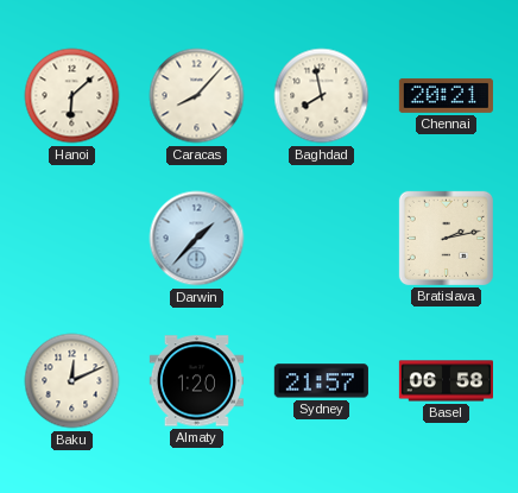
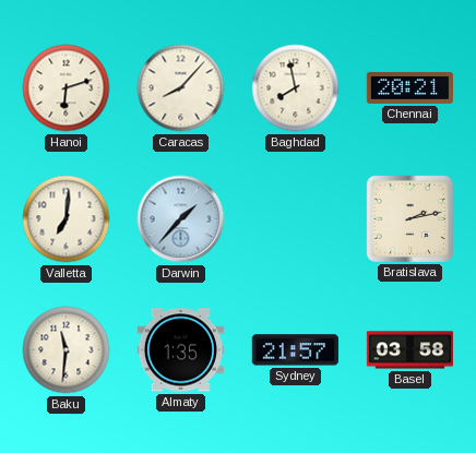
Hanoi: 6:08 -> 6:12
Valletta: none -> 7:01
Baku: 12:11 -> 11:31
Almaty: 1:20 -> 1:35
Basel: 06:58 -> 03:58
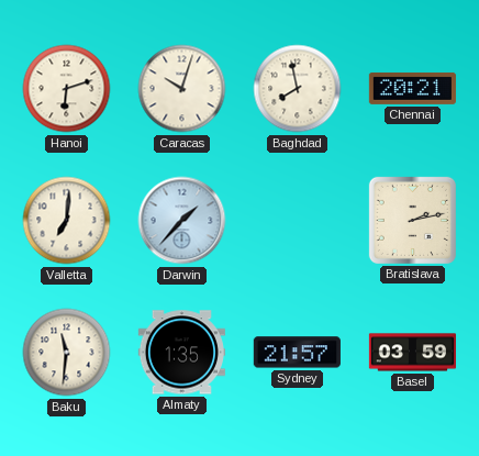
Caracas: 8:07 -> 10:03
Basel: 03:58 -> 03:59
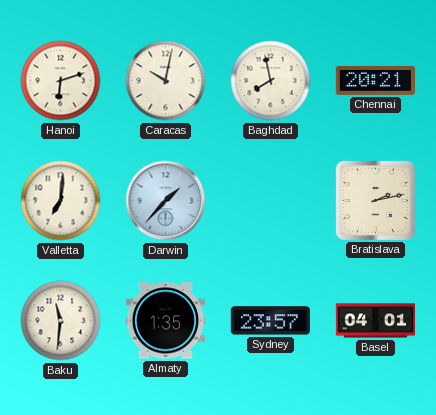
Caracas: 10:03 -> 10:02
Sydney: 21:57 -> 23:57
Basel: 03:59 -> 04:01
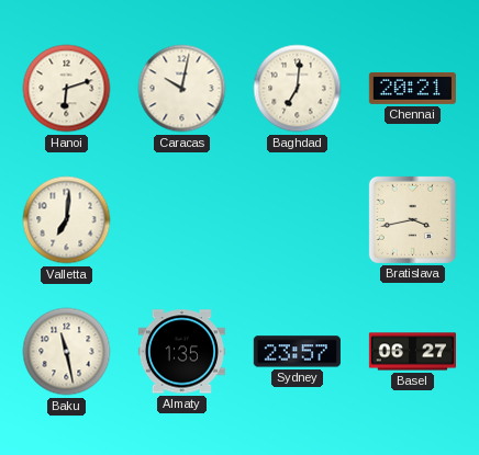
Baghdad: 7:58 -> 7:01
Darwin: 1:37 -> none
Bratislava: 2:13 -> 3:43
Baku: 11:31 -> 11:28
Basel: 04:01 -> 06:27
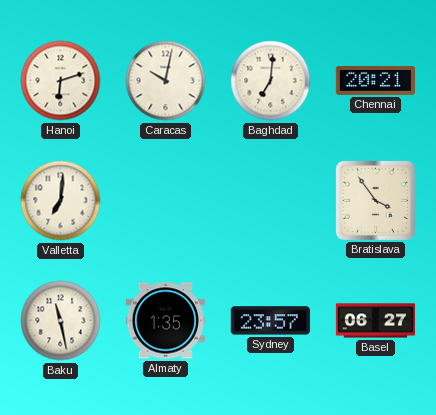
Bratislava: 3:43 -> 3:54
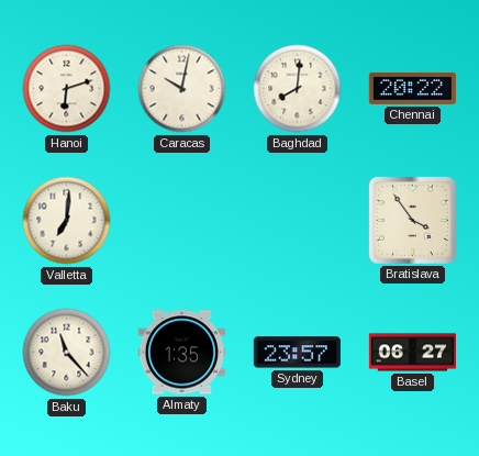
Baghdad: 7:01 -> 8:01
Chennai: 20:21 -> 20:22
Baku: 11:28 -> 11:23
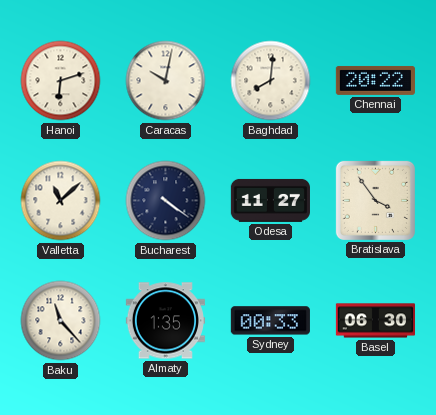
Valletta: 7:01 -> 11:08
Bucharest: none -> 4:21
Odesa: none -> 11:27
Sydney: 23:57 -> 00:33
Basel: 06:27 -> 06:30
